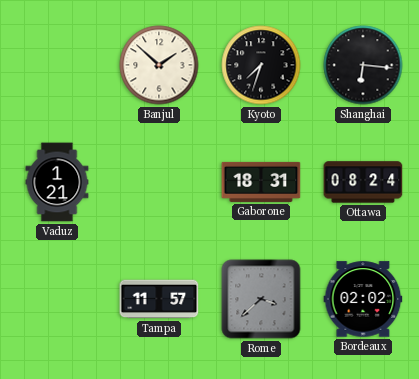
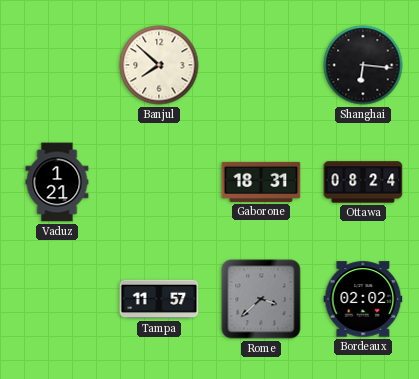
Banjul: 1:52 -> 7:52
Kyoto: 7:33 -> none
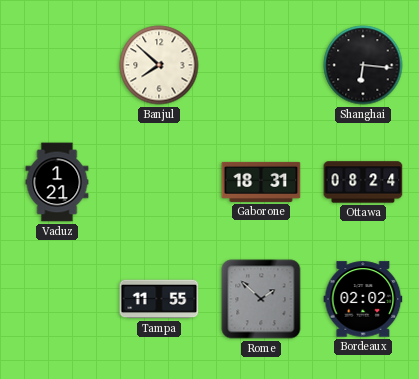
Tampa: 11:57 -> 11:55
Rome: 3:38 -> 1:52
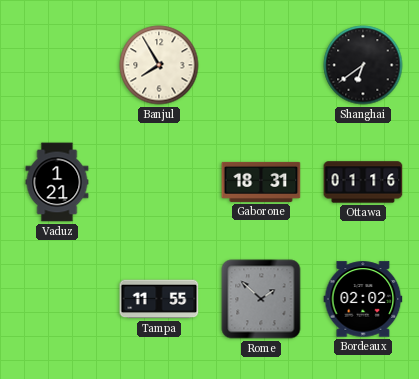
Banjul: 7:52 -> 7:55
Shanghai: 6:16 -> 6:39
Ottawa: 08:24 -> 01:16
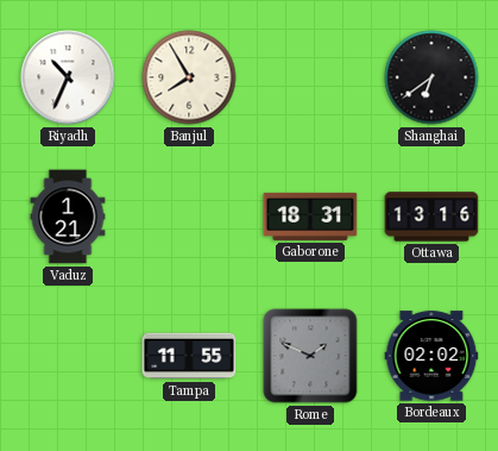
Riyadh: none -> 10:34
Ottawa: 01:16 -> 13:16
Rome: 1:52 -> 1:49
